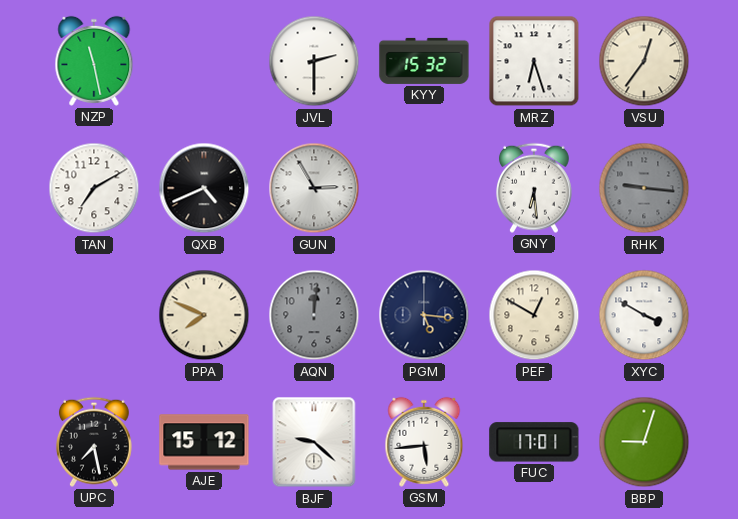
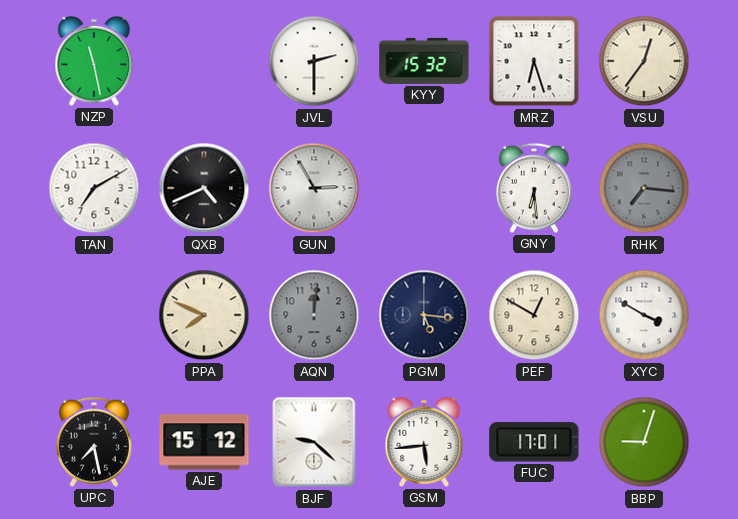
RHK: 9:16 -> 7:16
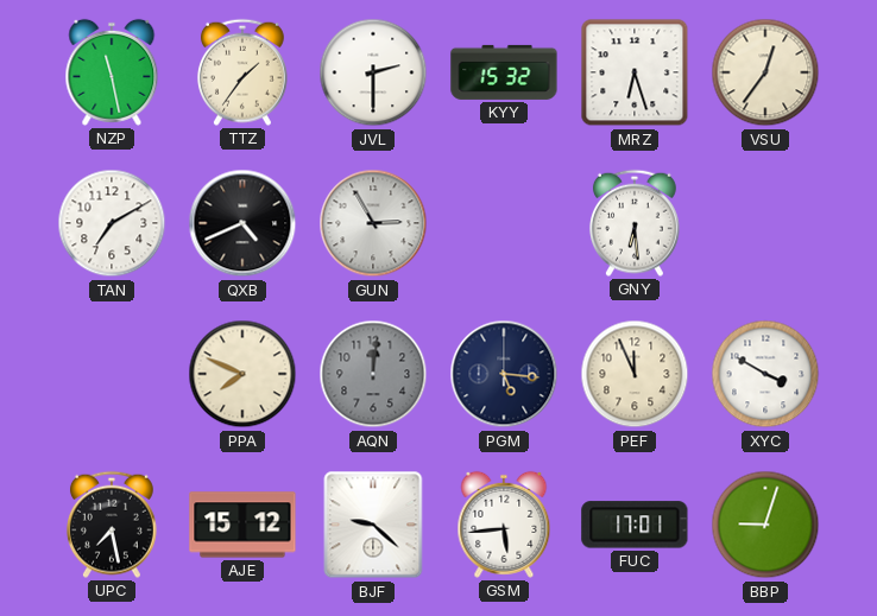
TTZ: none -> 1:36
RHK: 7:16 -> none
PEF: 12:50 -> 11:56
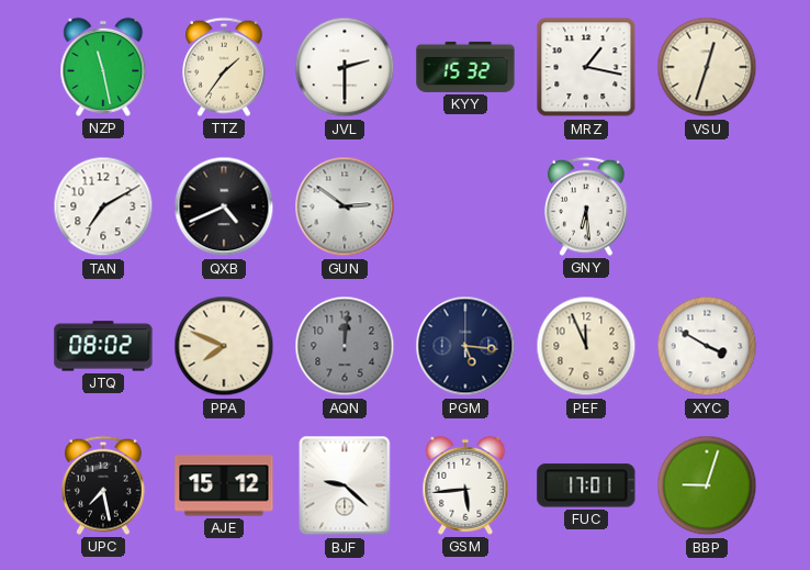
MRZ: 6:27 -> 1:17
VSU: 12:36 -> 12:33
GUN: 2:55 -> 2:51
JTQ: none -> 08:02
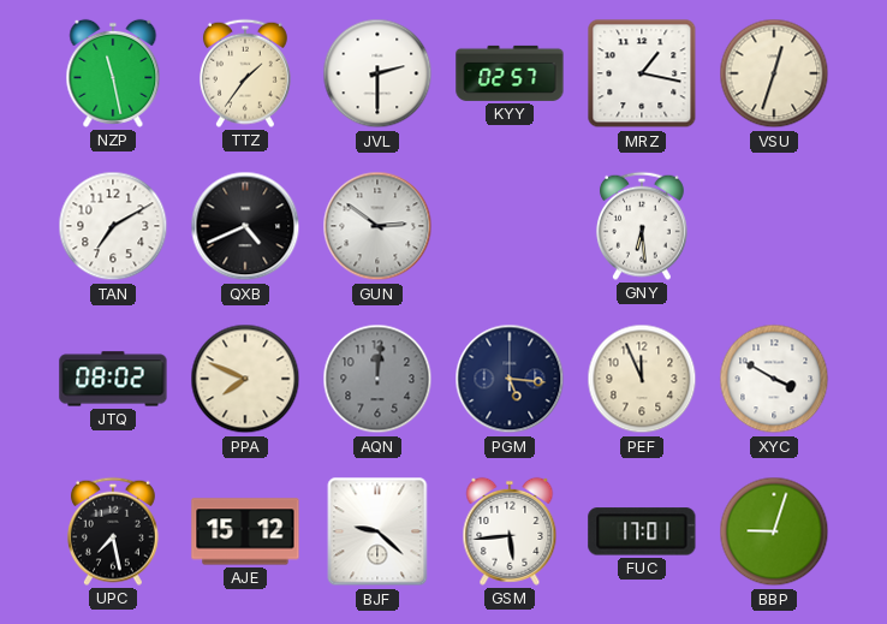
KYY: 15:32 -> 02:57
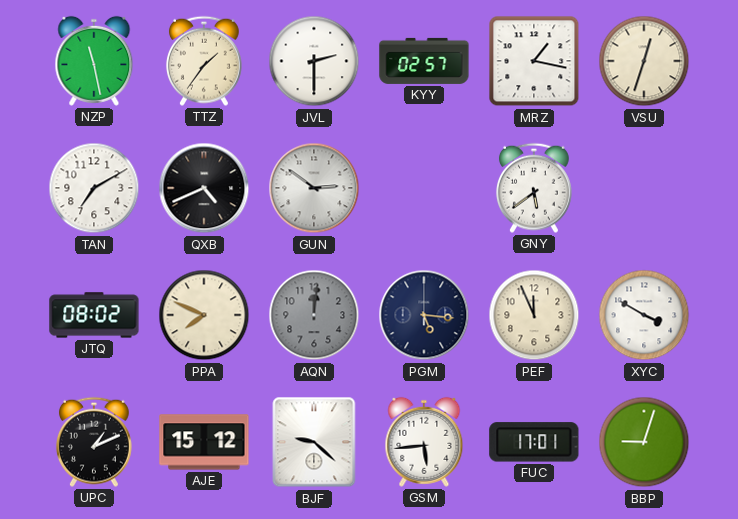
GNY: 6:29 -> 5:39
UPC: 7:28 -> 1:11
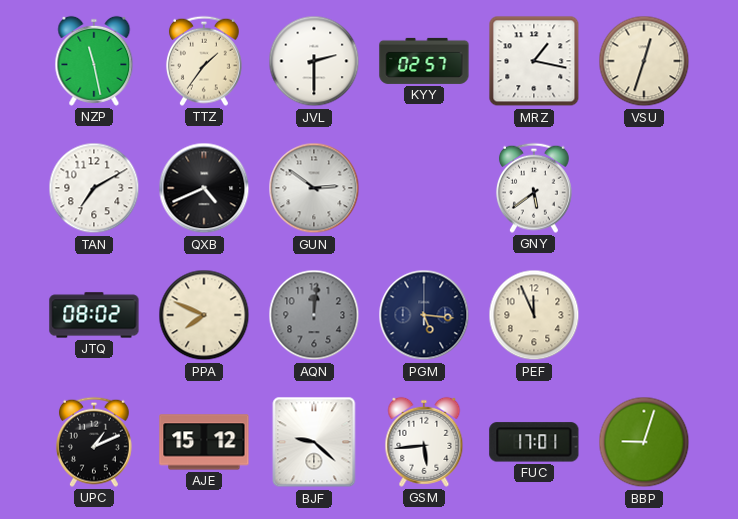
XYC: 3:50 -> none
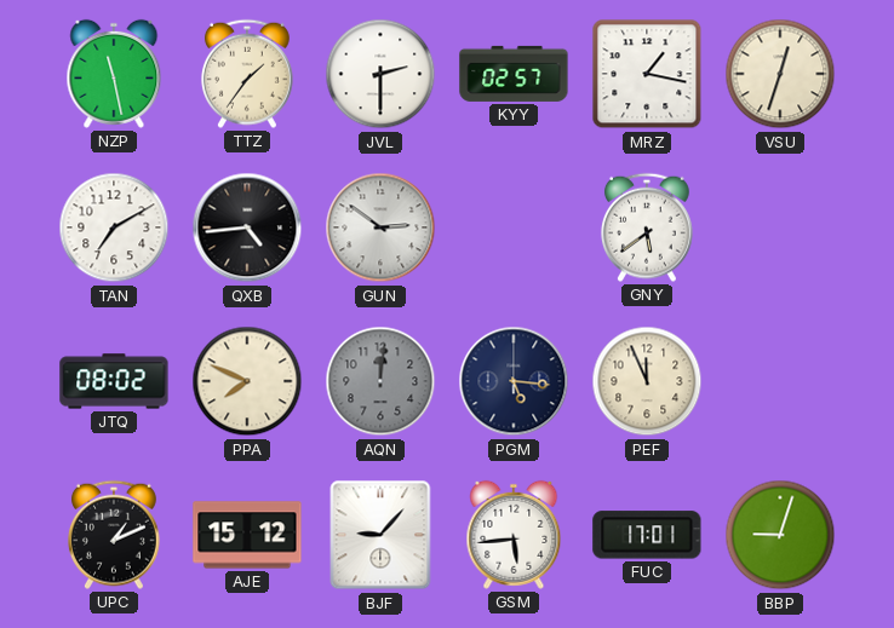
QXB: 4:41 -> 4:44
BJF: 9:22 -> 9:07
